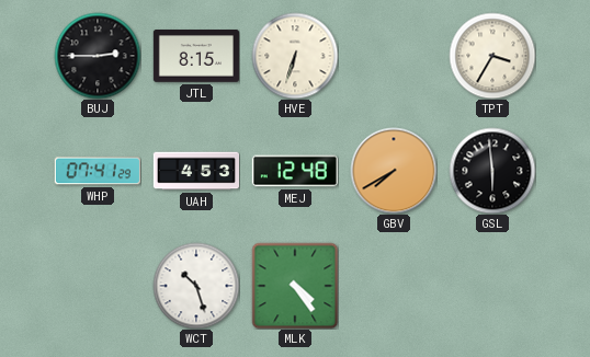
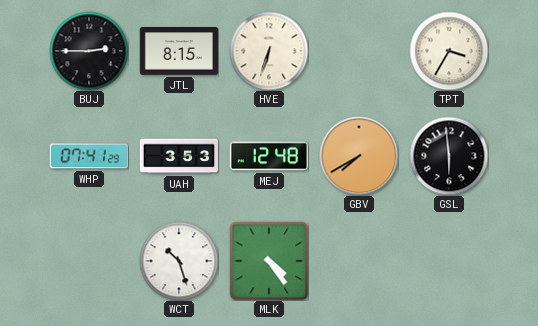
UAH: 4:53 -> 3:53
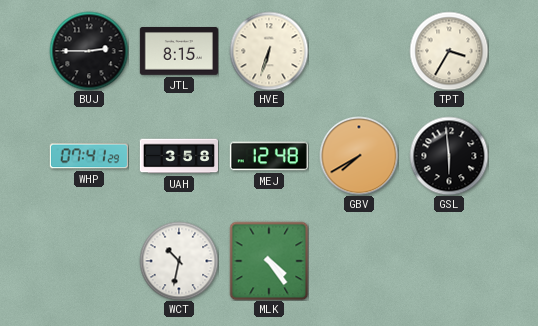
UAH: 3:53 -> 3:58
WCT: 10:27 -> 10:32
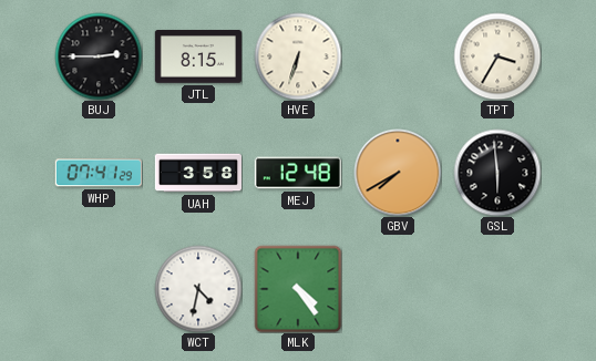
WCT: 10:32 -> 4:32
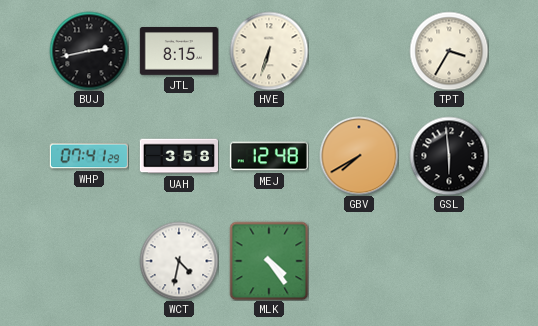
BUJ: 2:45 -> 2:43
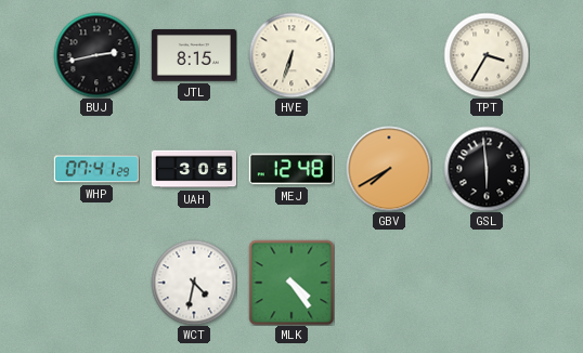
UAH: 3:58 -> 3:05
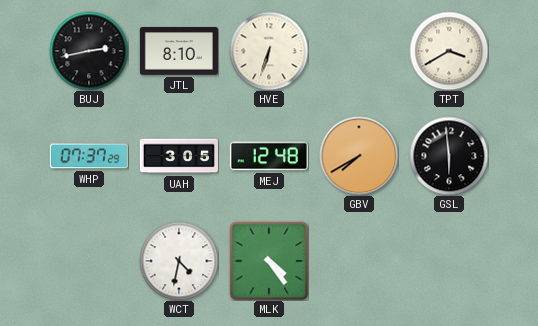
JTL: 8:15 -> 8:10
TPT: 3:35 -> 3:40
WHP: 07:41 -> 07:37
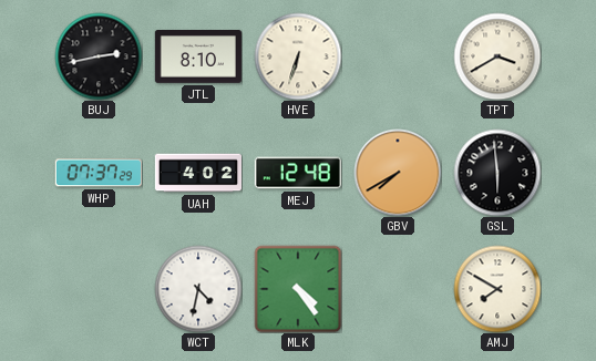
UAH: 3:05 -> 4:02
AMJ: none -> 7:50
